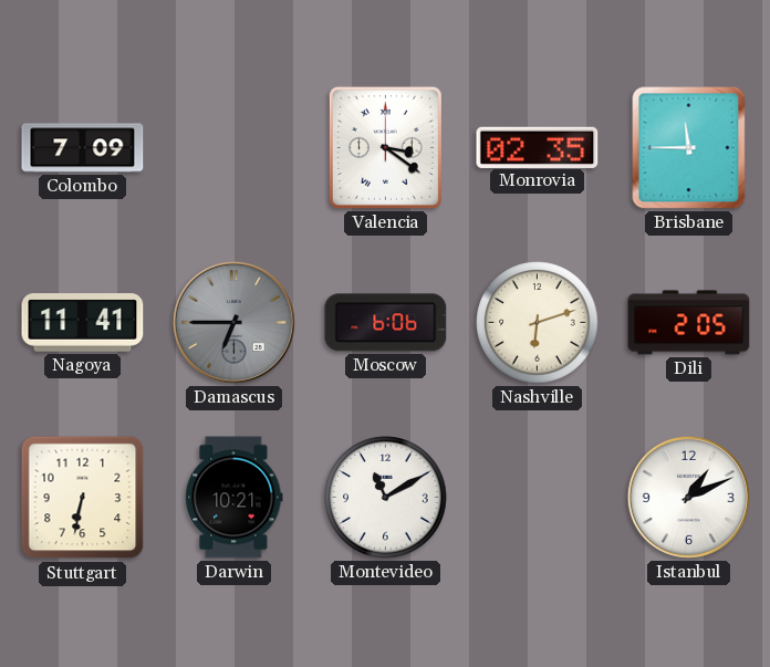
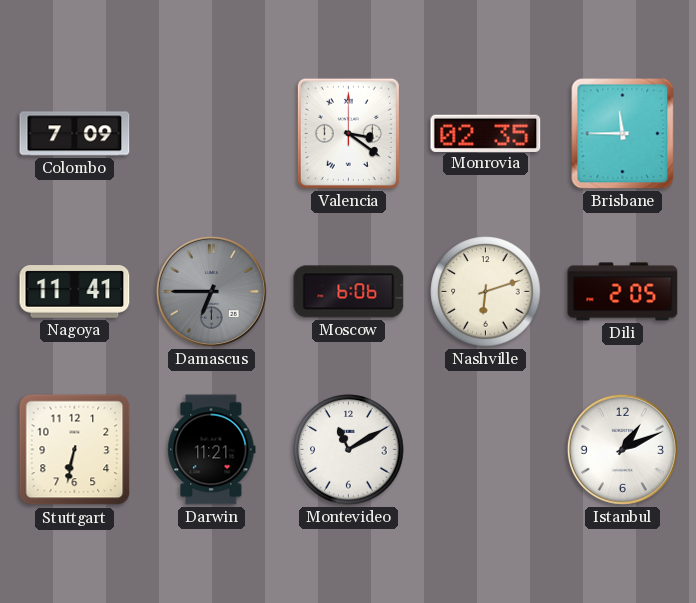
Darwin: 10:21 -> 11:21
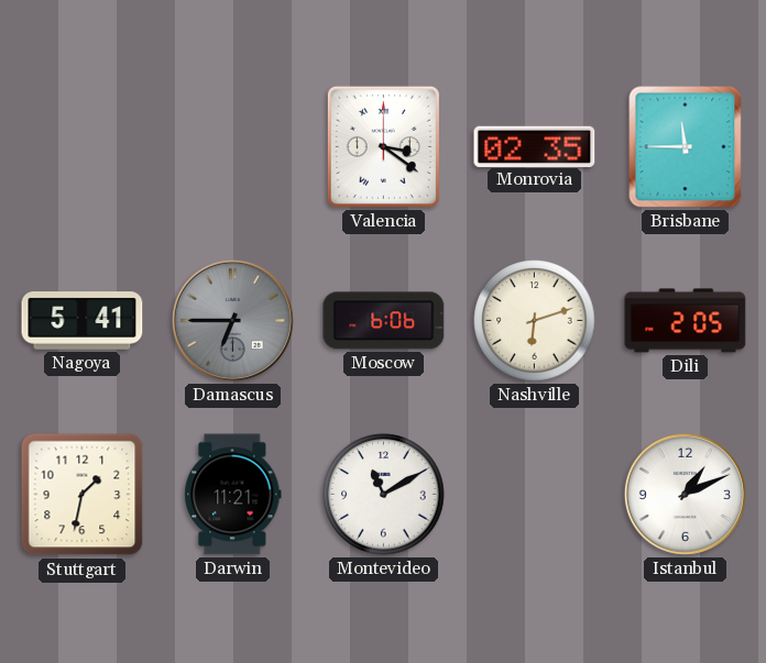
Colombo: 7:09 -> none
Nagoya: 11:41 -> 5:41
Stuttgart: 6:32 -> 1:32
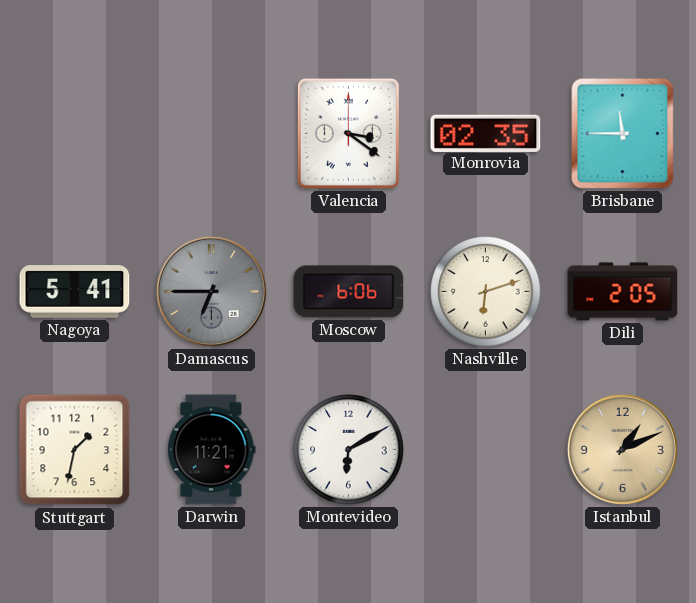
Montevideo: 11:10 -> 6:10
Istanbul dial: white -> champagne
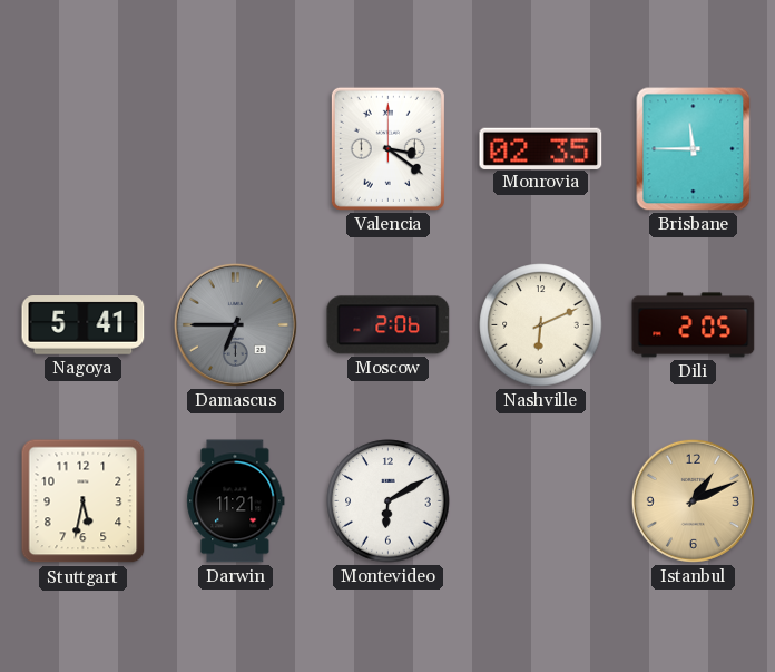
Moscow: 6:06 -> 2:06
Nashville: 6:12 -> 6:11
Stuttgart: 1:32 -> 5:32
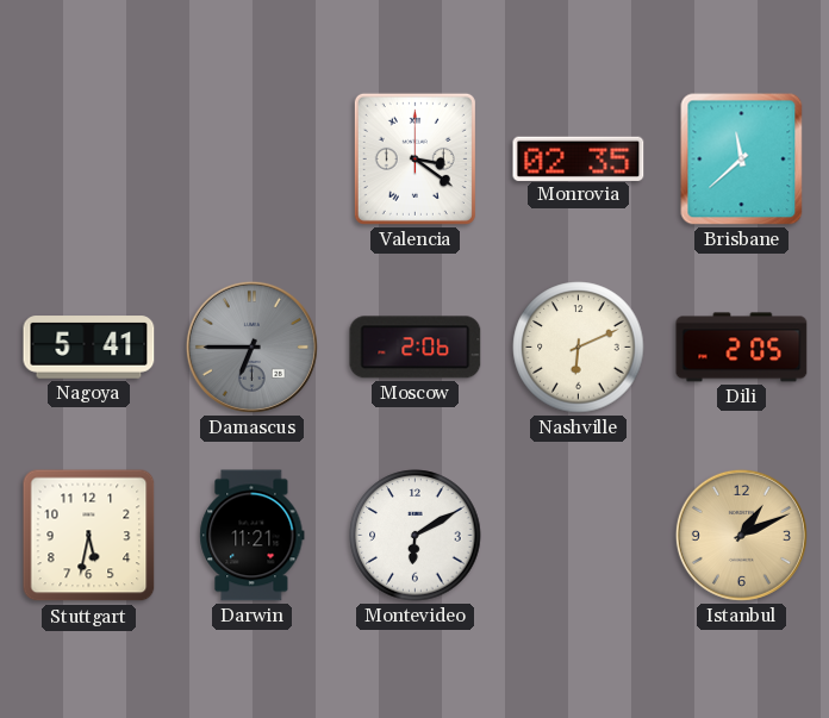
Brisbane: 11:45 -> 11:38
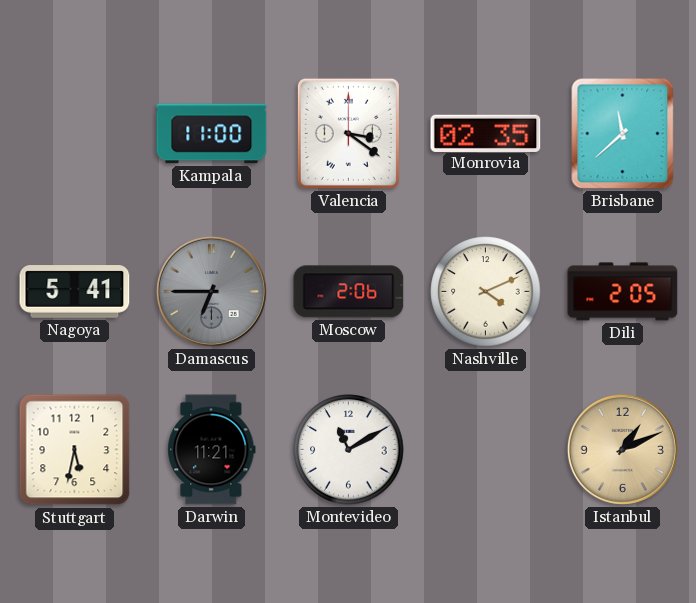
Kampala: none -> 11:00
Nashville: 6:11 -> 4:11
Montevideo: 6:10 -> 11:10
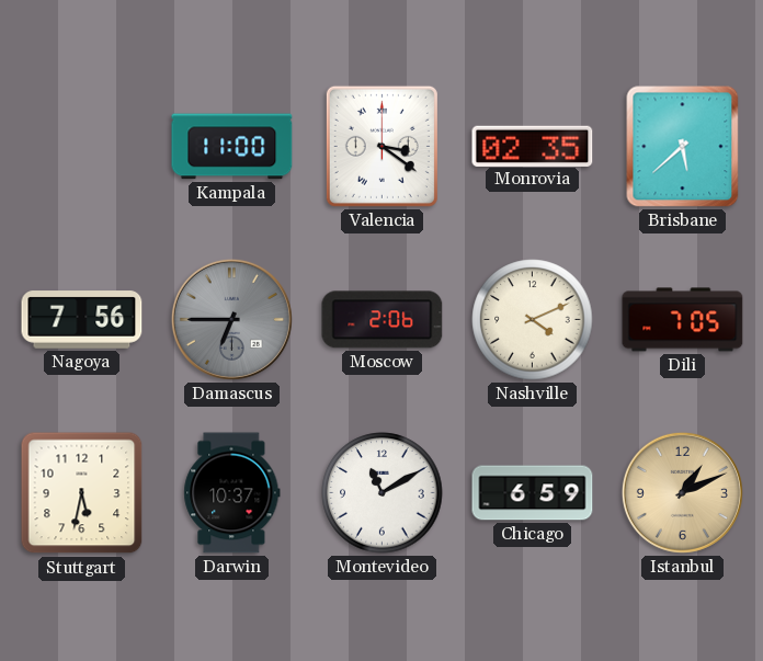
Brisbane: 11:38 -> 5:38
Nagoya: 5:41 -> 7:56
Dili: 2:05 -> 7:05
Darwin: 11:21 -> 10:37
Chicago: none -> 6:59
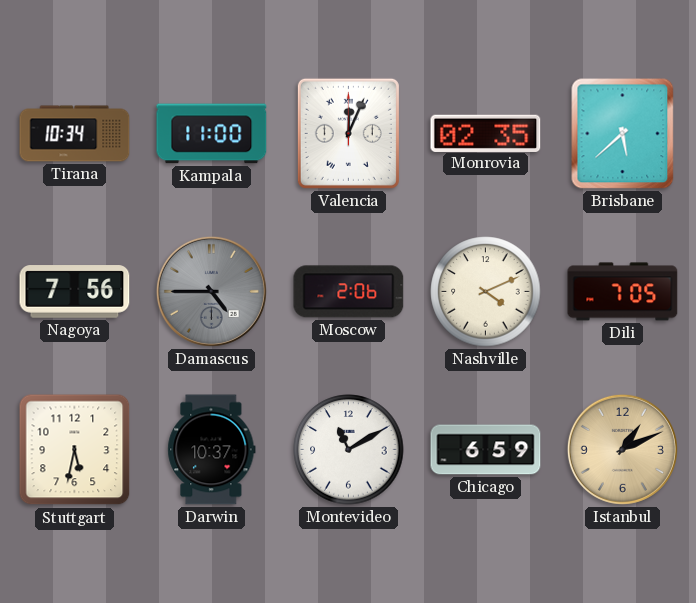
Tirana: none -> 10:34
Valencia: 3:21 -> 12:04
Damascus: 6:45 -> 4:45
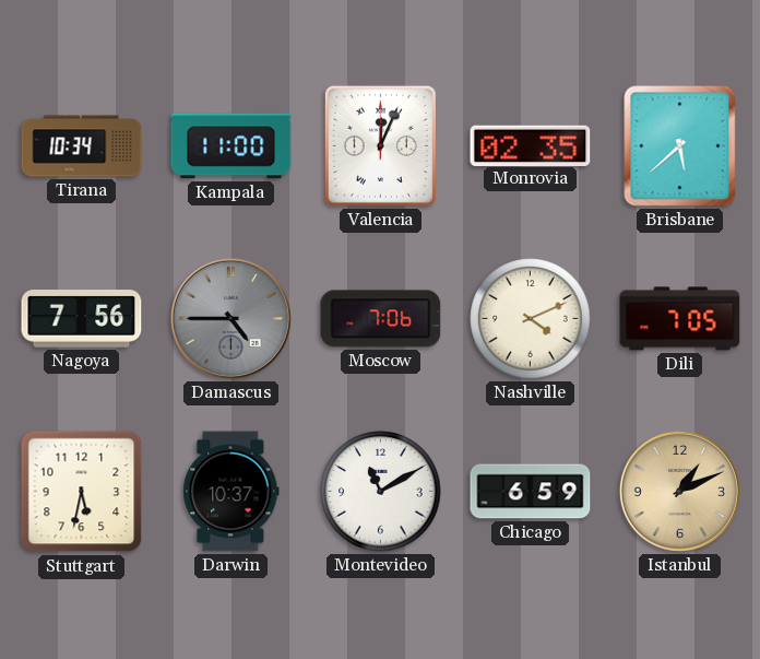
Moscow: 2:06 -> 7:06
